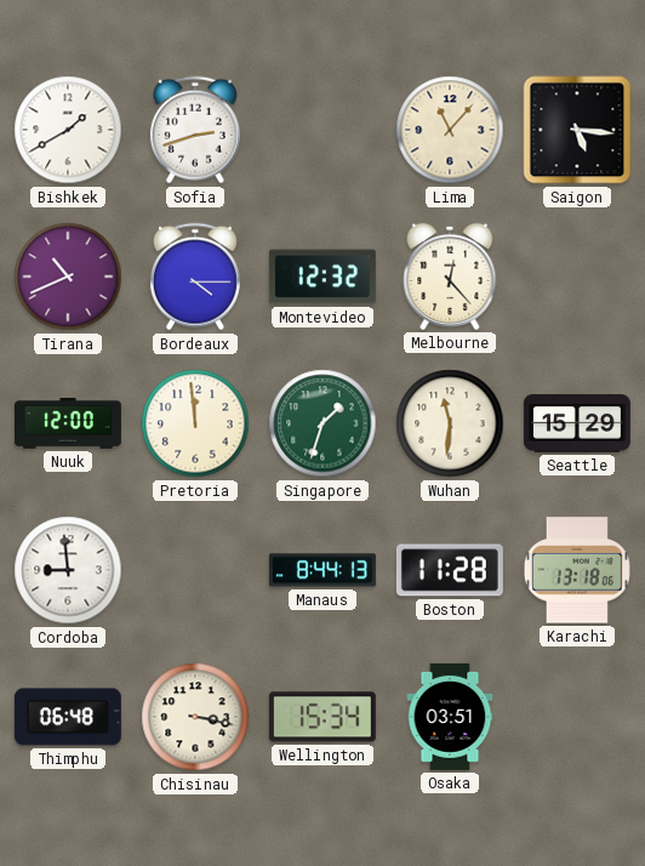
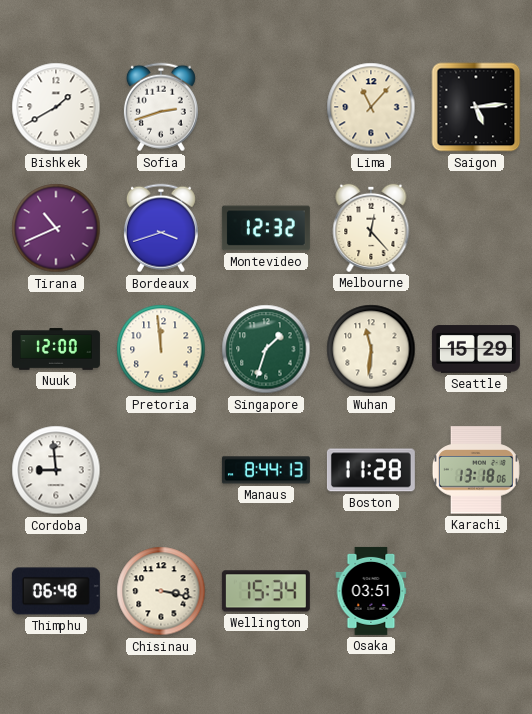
Saigon: 5:16 -> 5:14
Bordeaux: 4:15 -> 3:42
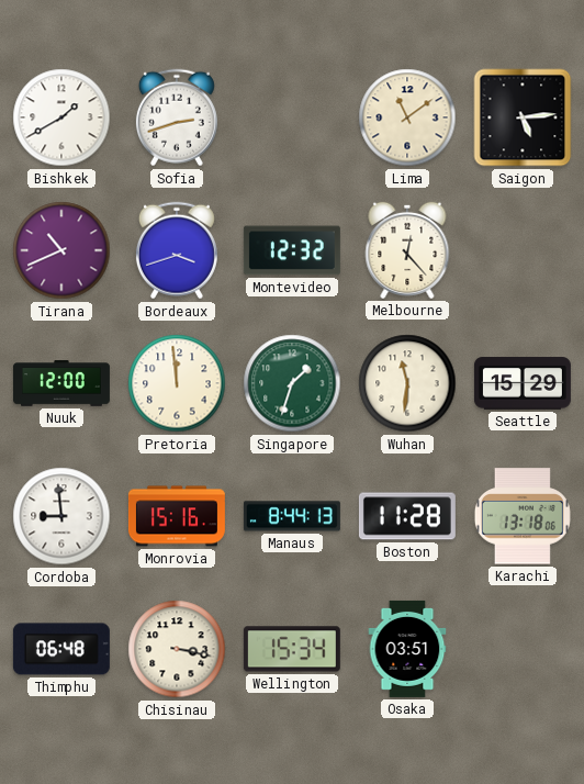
Lima: 11:07 -> 11:09
Monrovia: none -> 15:16
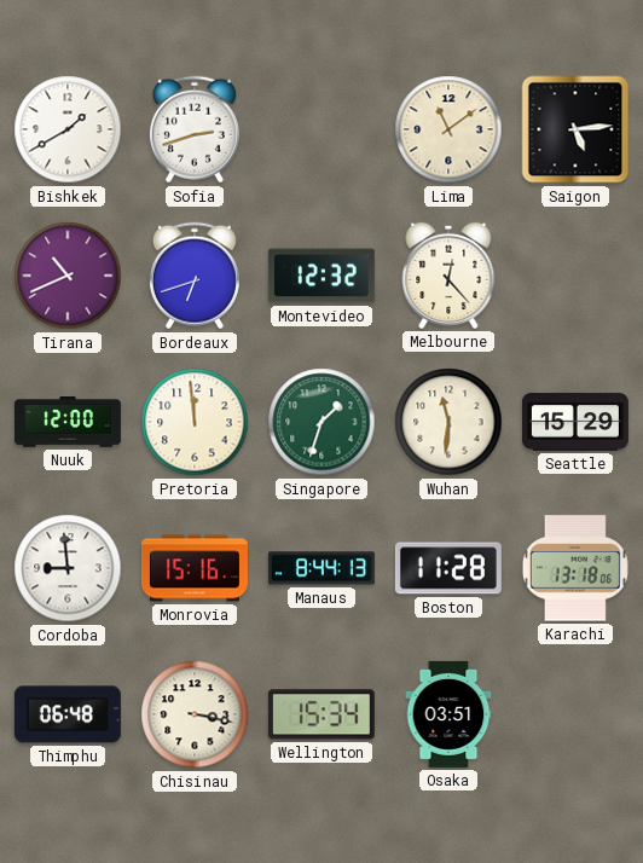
Bordeaux: 3:42 -> 6:42
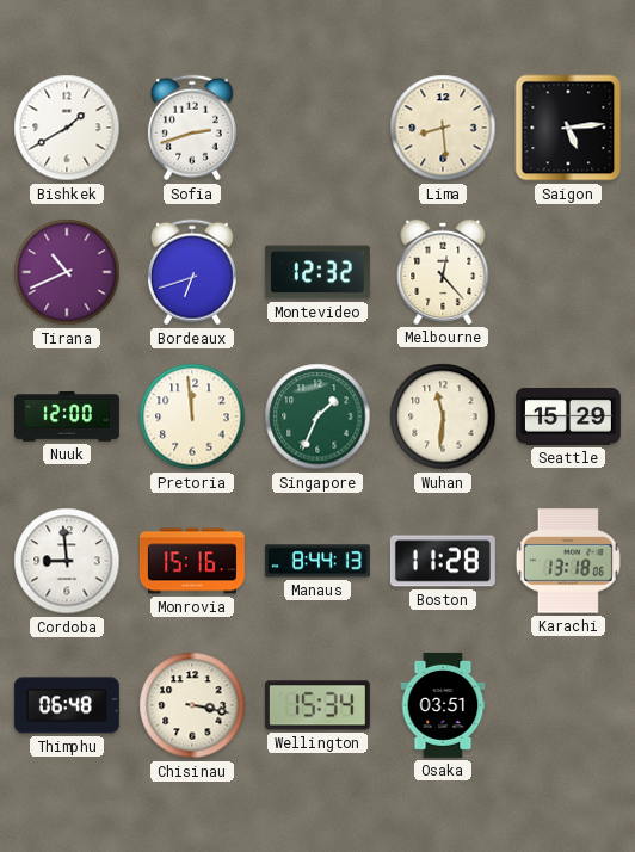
Lima: 11:09 -> 8:29
Singapore: 1:33 -> 1:34
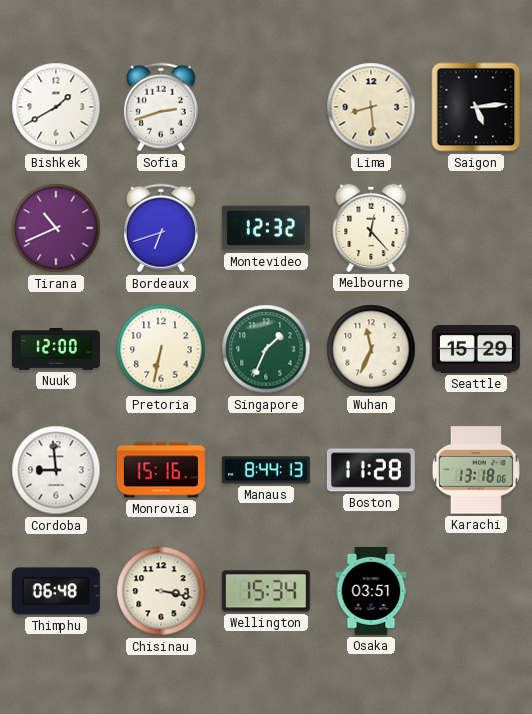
Pretoria: 11:59 -> 6:32
Wuhan: 11:31 -> 11:34
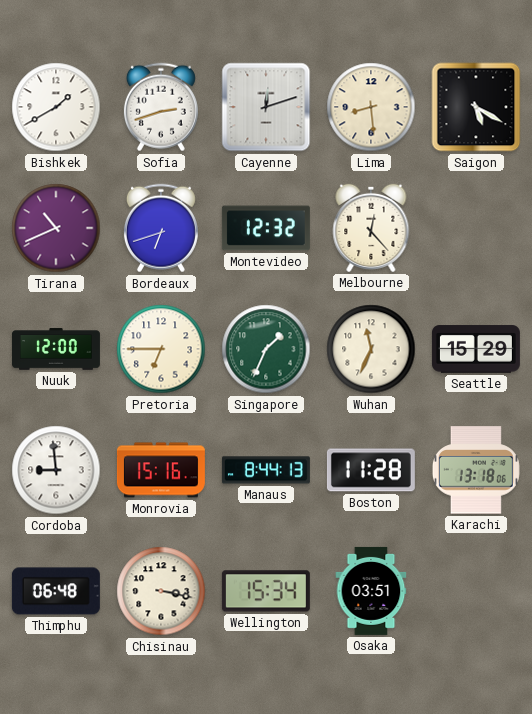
Cayenne: none -> 12:12
Saigon: 5:14 -> 5:20
Pretoria: 6:32 -> 6:45
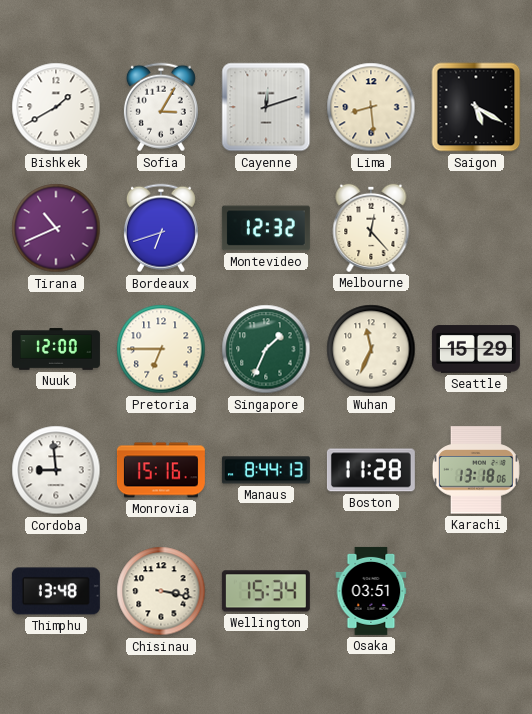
Sofia: 2:42 -> 3:05
Thimphu: 06:48 -> 13:48
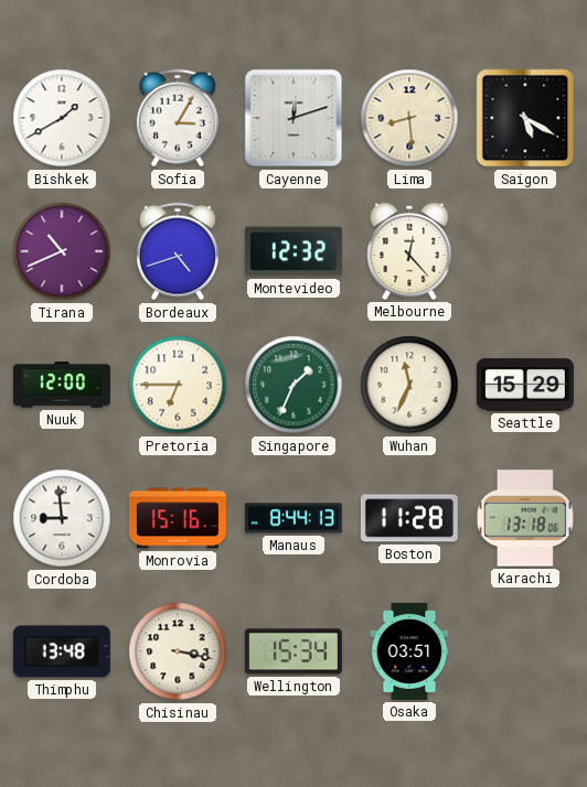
Bordeaux: 6:42 -> 4:42
